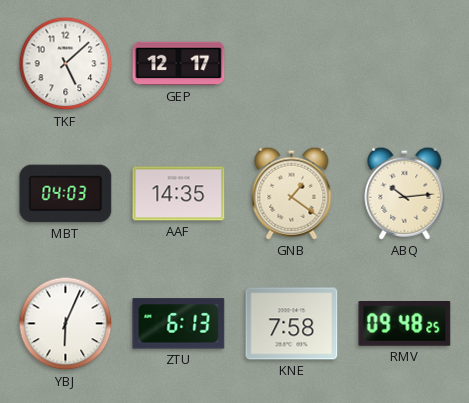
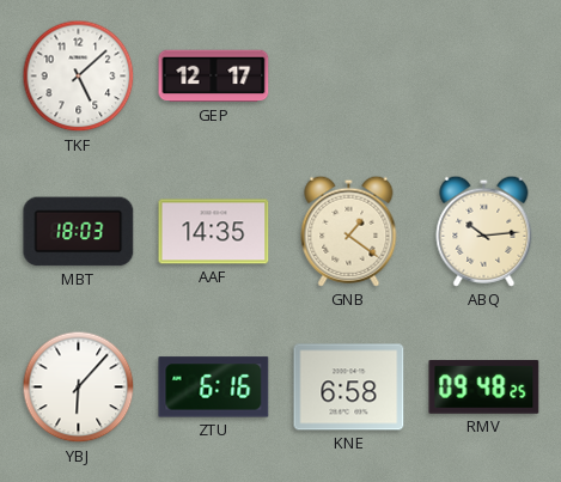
MBT: 04:03 -> 18:03
YBJ: 6:04 -> 6:07
ZTU: 6:13 -> 6:16
KNE: 7:58 -> 6:58
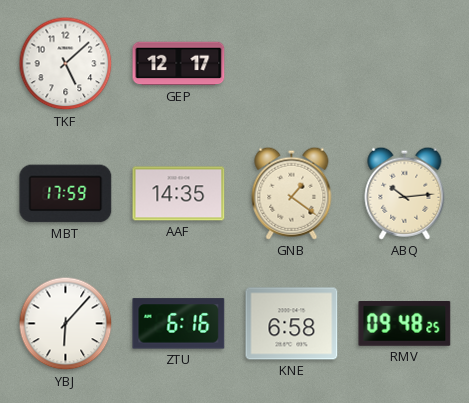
MBT: 18:03 -> 17:59
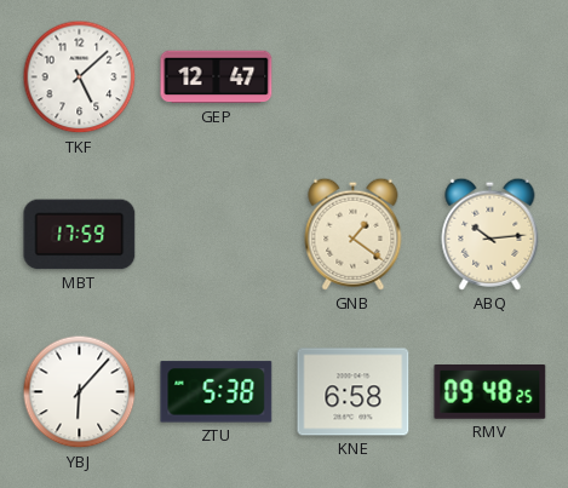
GEP: 12:17 -> 12:47
AAF: 14:35 -> none
ZTU: 6:16 -> 5:38
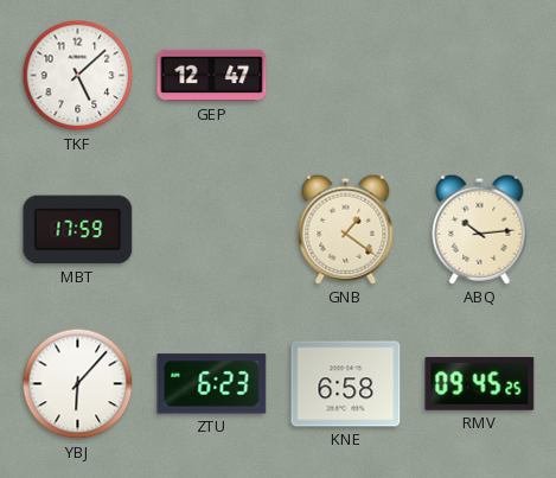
ZTU: 5:38 -> 6:23
RMV: 09:48 -> 09:45
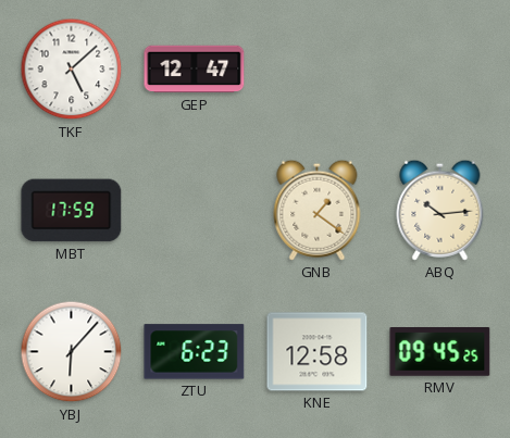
KNE: 6:58 -> 12:58
